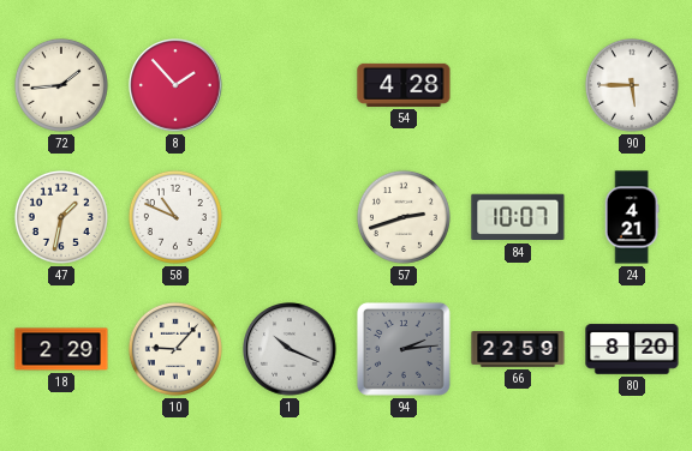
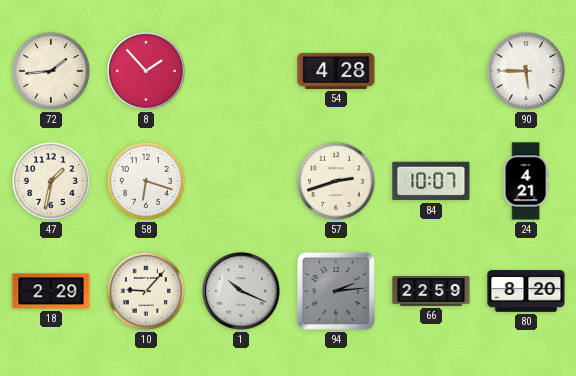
58: 10:49 -> 6:18
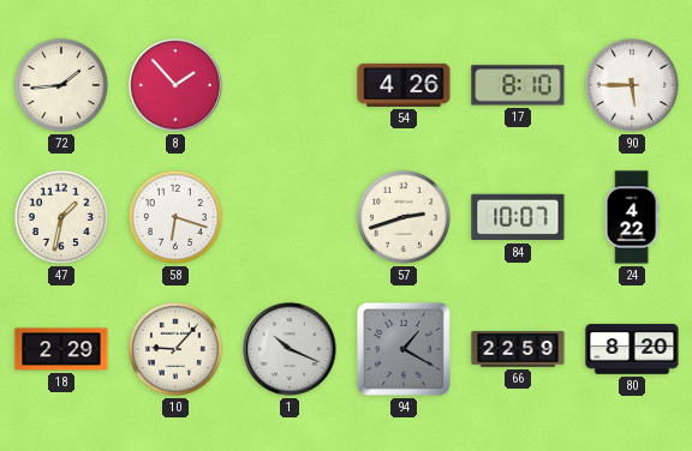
54: 4:28 -> 4:26
17: none -> 8:10
24: 4:21 -> 4:22
94: 2:14 -> 1:20
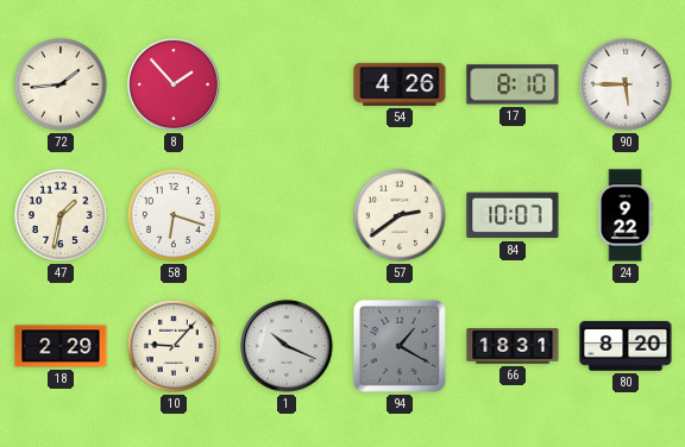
57: 2:42 -> 2:39
24: 4:22 -> 9:22
66: 22:59 -> 18:31
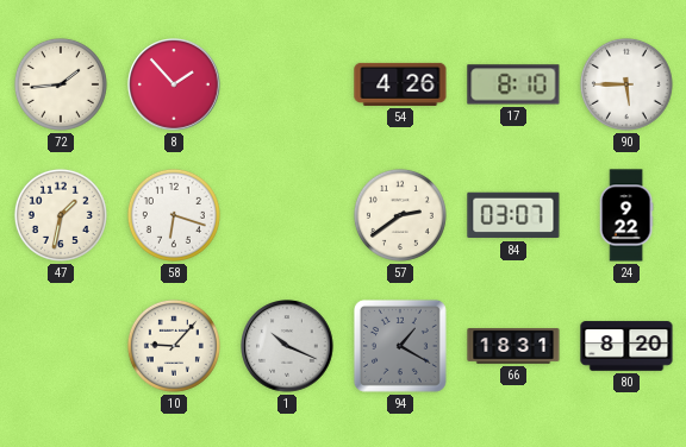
84: 10:07 -> 03:07
18: 2:29 -> none
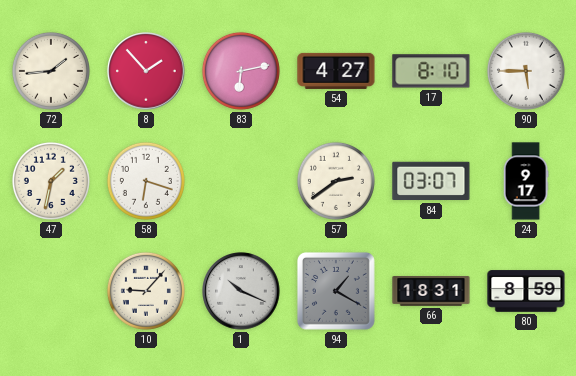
83: none -> 6:13
54: 4:26 -> 4:27
24: 9:22 -> 9:17
80: 8:20 -> 8:59
